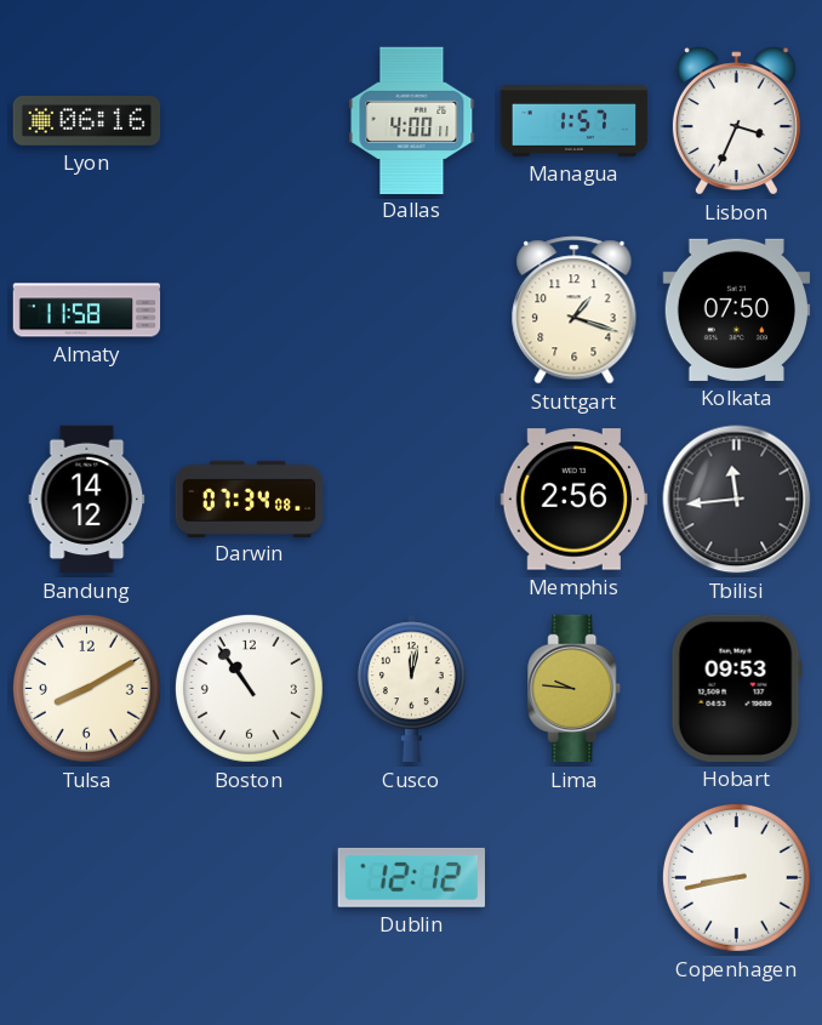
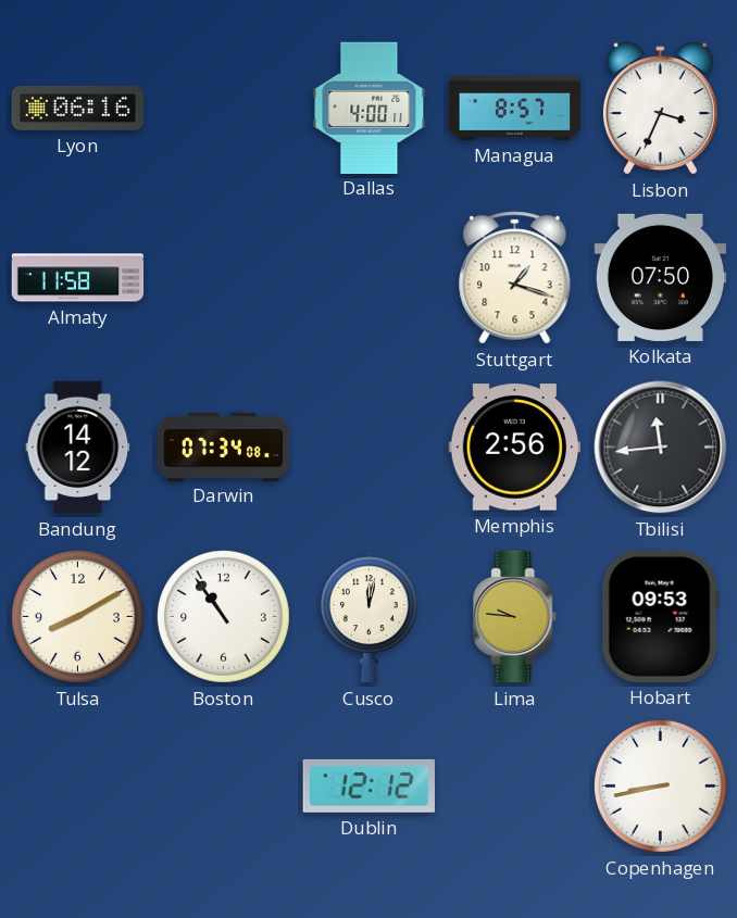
Managua: 1:57 -> 8:57
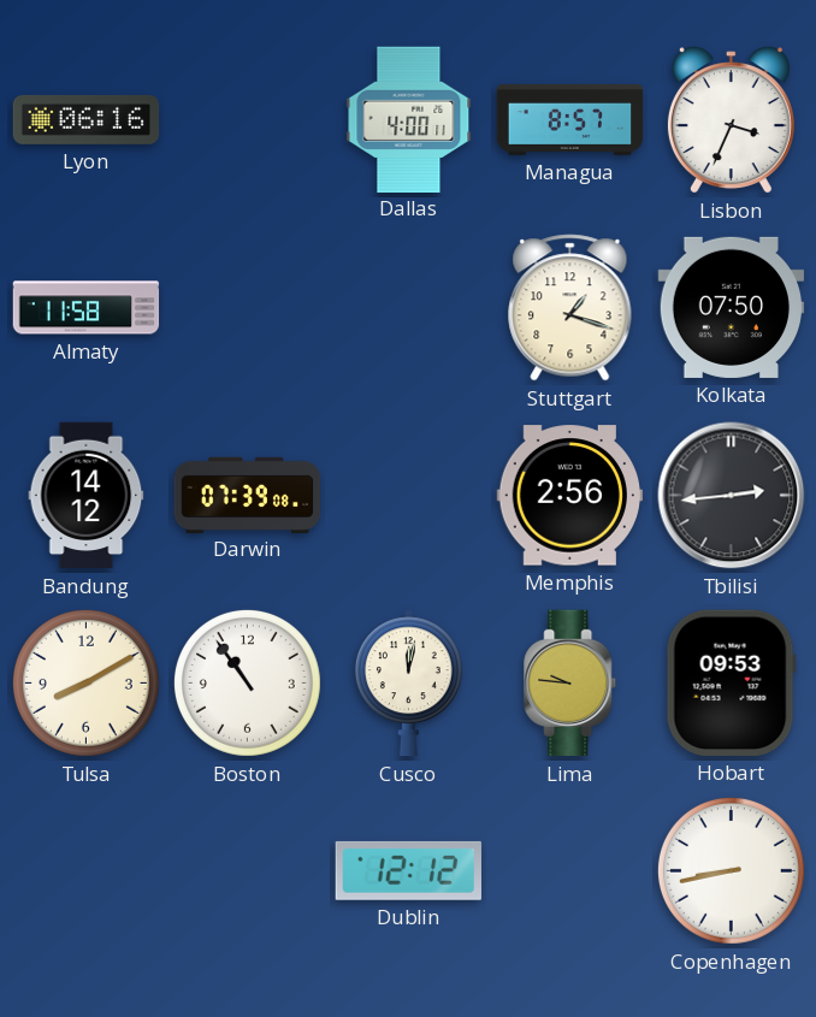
Darwin: 07:34 -> 07:39
Tbilisi: 11:44 -> 2:44
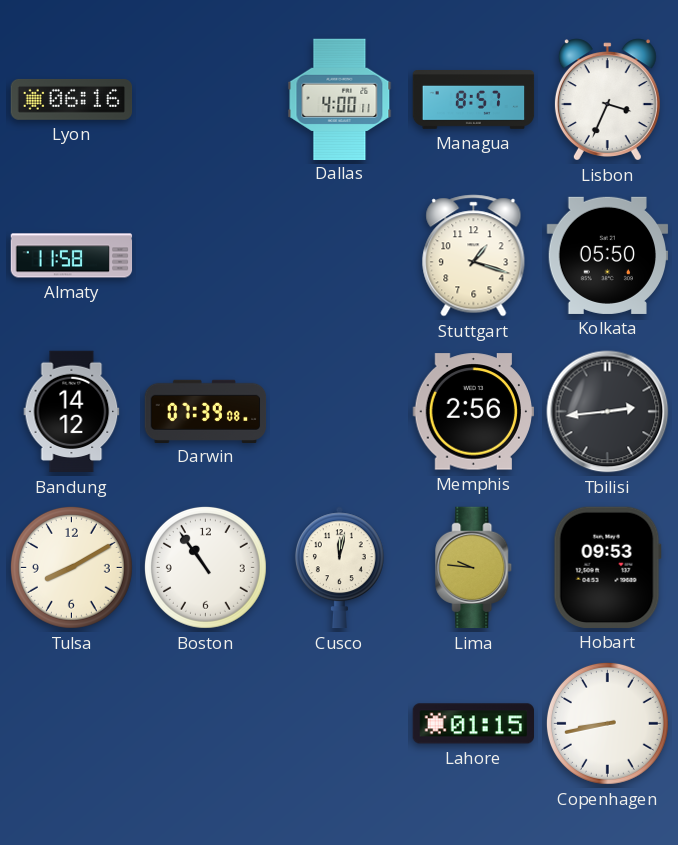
Kolkata: 07:50 -> 05:50
Dublin: 12:12 -> none
Lahore: none -> 01:15
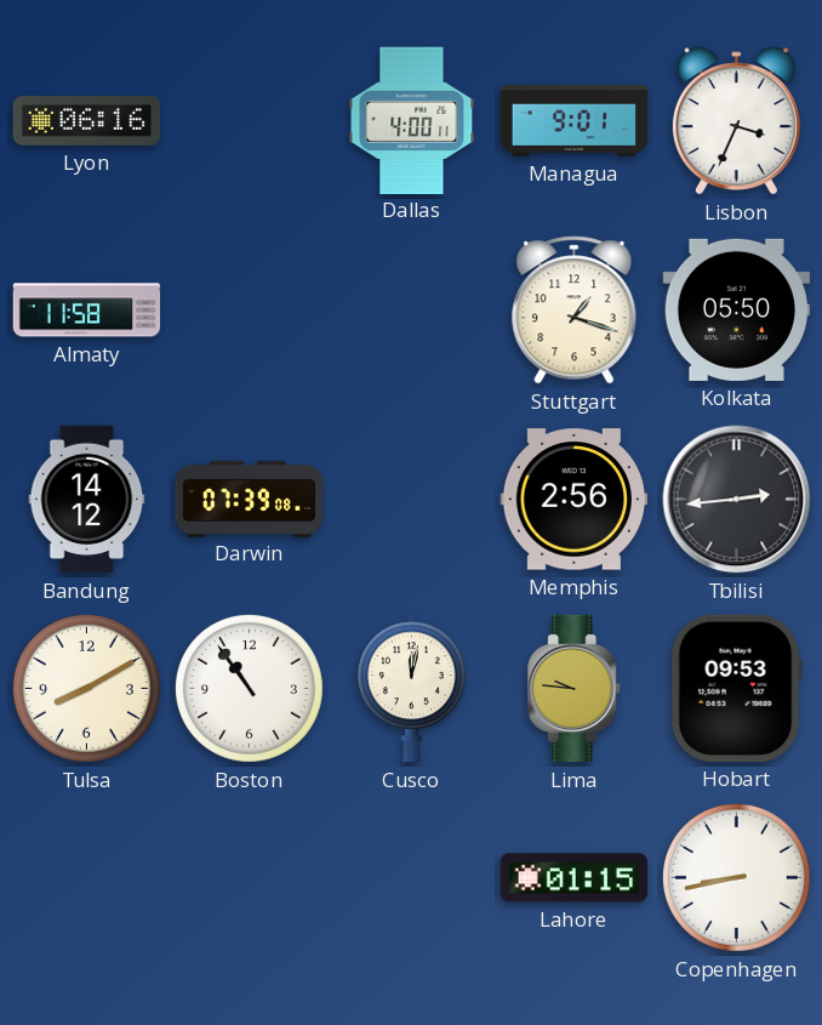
Managua: 8:57 -> 9:01
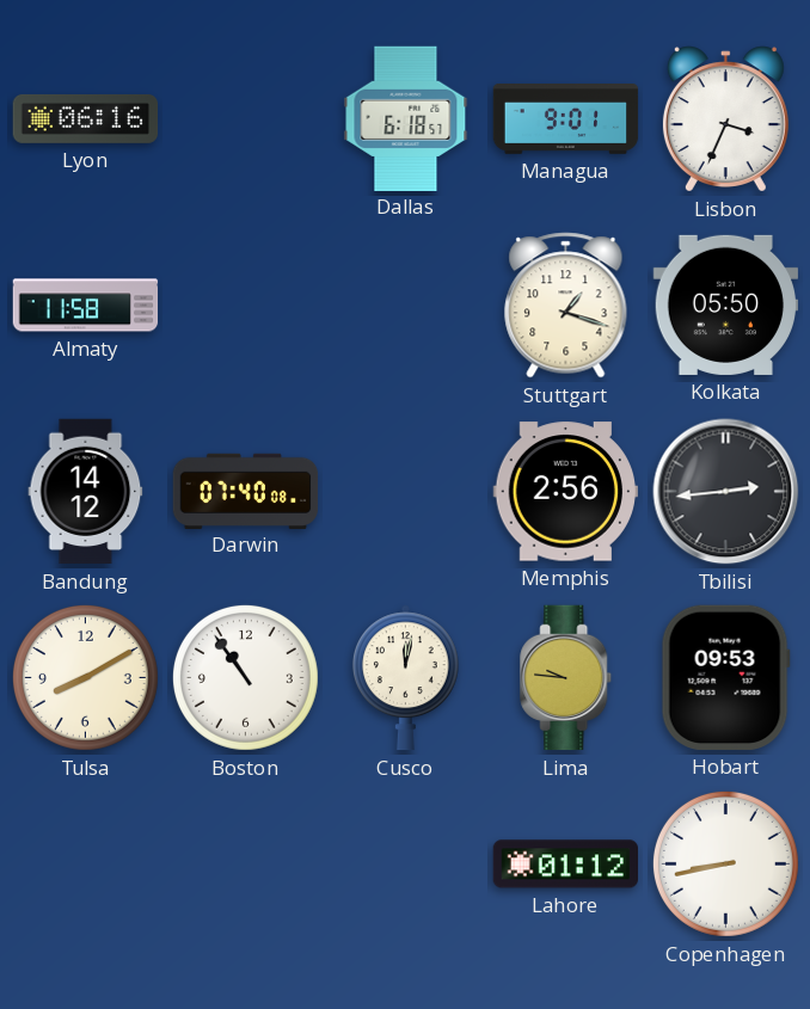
Dallas: 4:00 -> 6:18
Darwin: 07:39 -> 07:40
Lahore: 01:15 -> 01:12
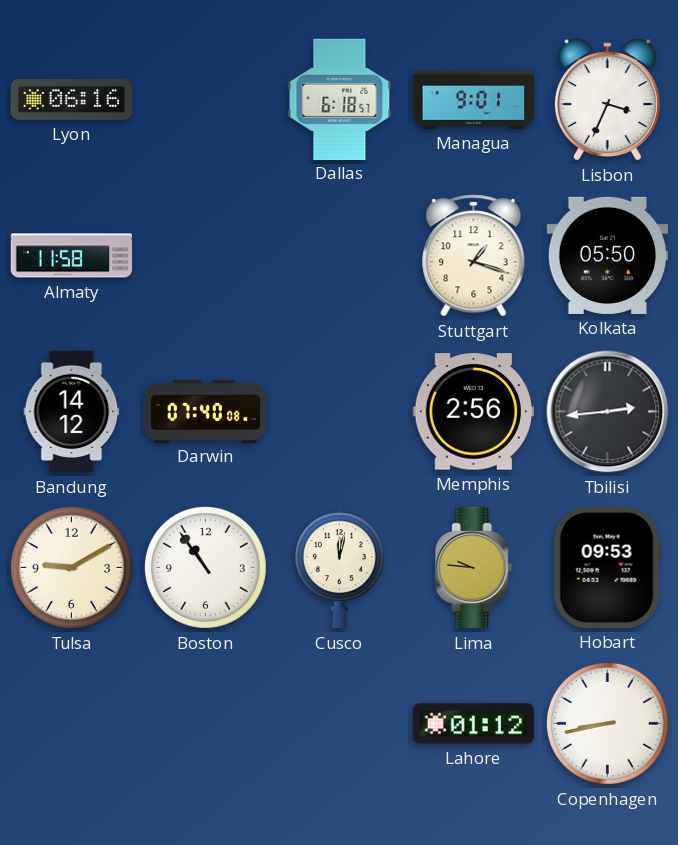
Tulsa: 8:10 -> 9:10
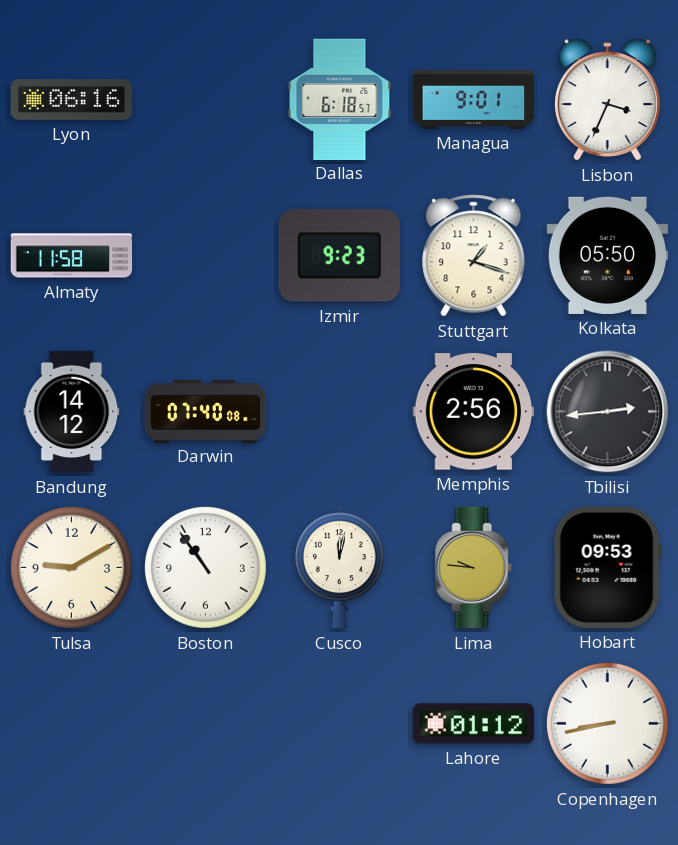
Izmir: none -> 9:23
